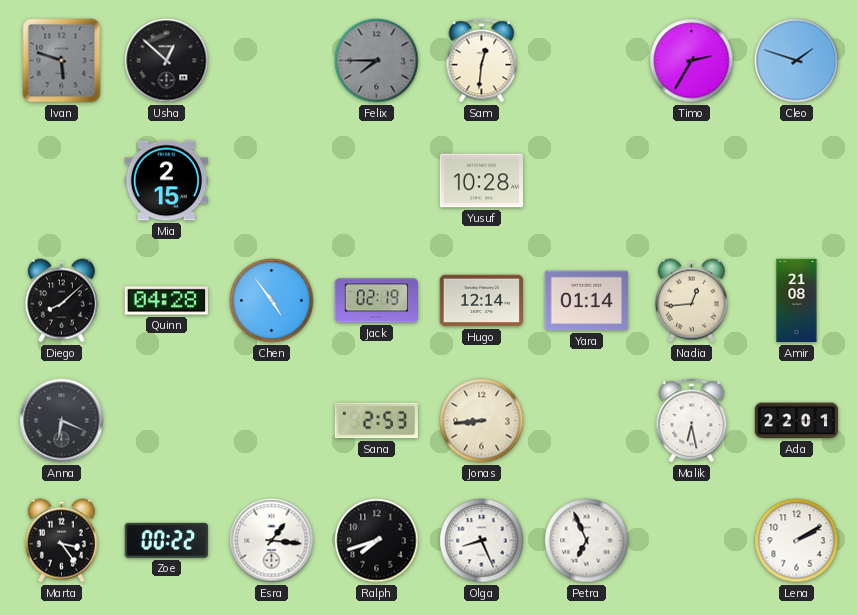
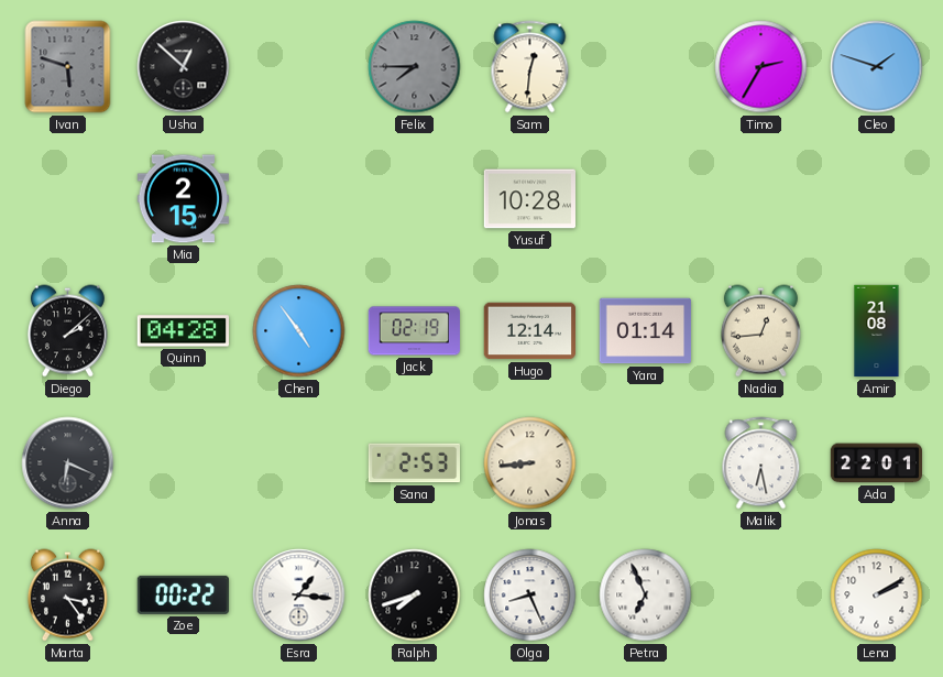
Diego: 8:08 -> 2:08
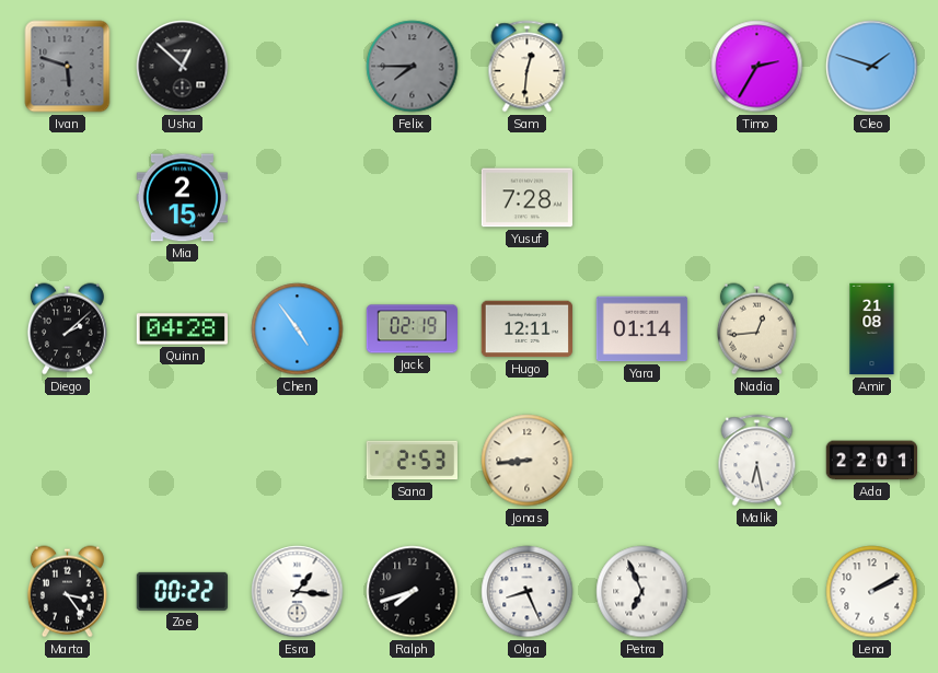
Yusuf: 10:28 -> 7:28
Hugo: 12:14 -> 12:11
Anna: 6:19 -> none
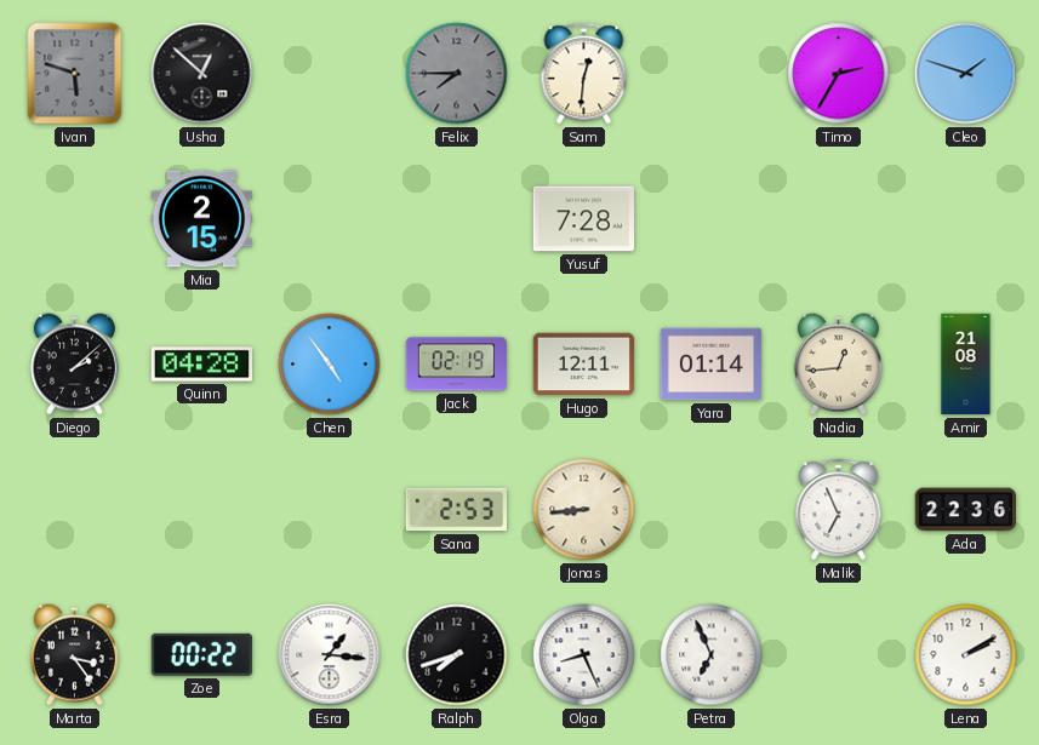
Malik: 6:28 -> 6:56
Ada: 22:01 -> 22:36
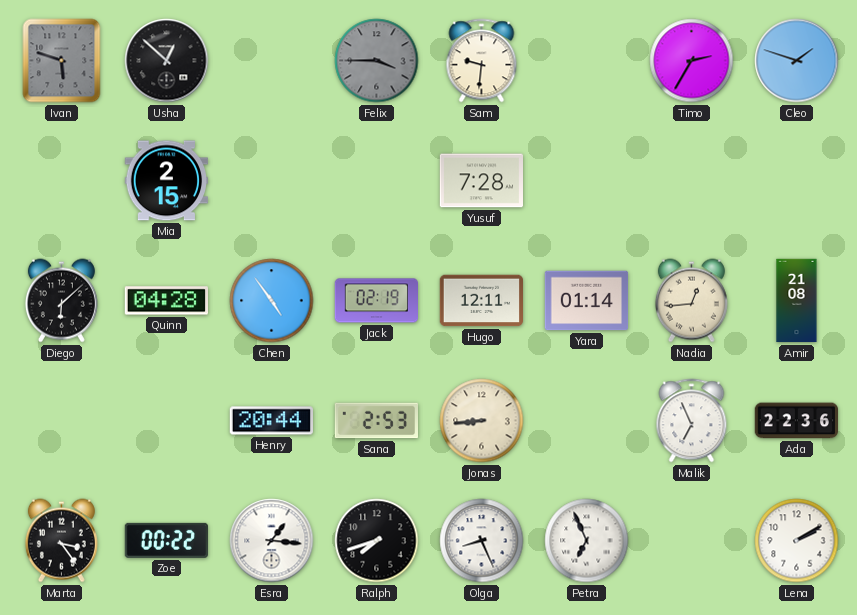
Felix: 7:45 -> 3:45
Sam: 12:31 -> 9:31
Diego: 2:08 -> 6:08
Henry: none -> 20:44
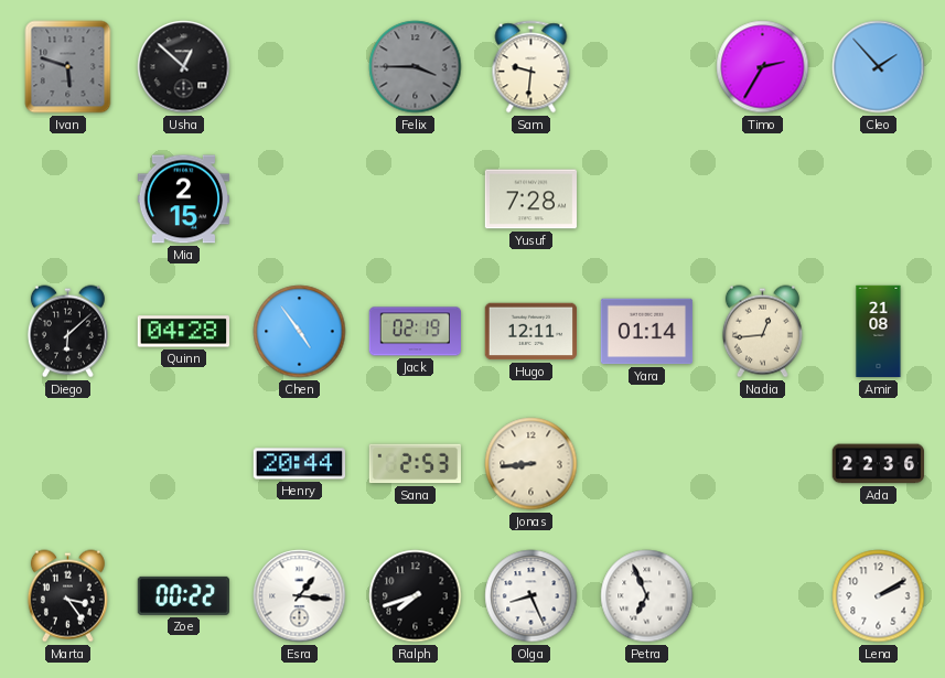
Cleo: 1:48 -> 1:53
Malik: 6:56 -> none
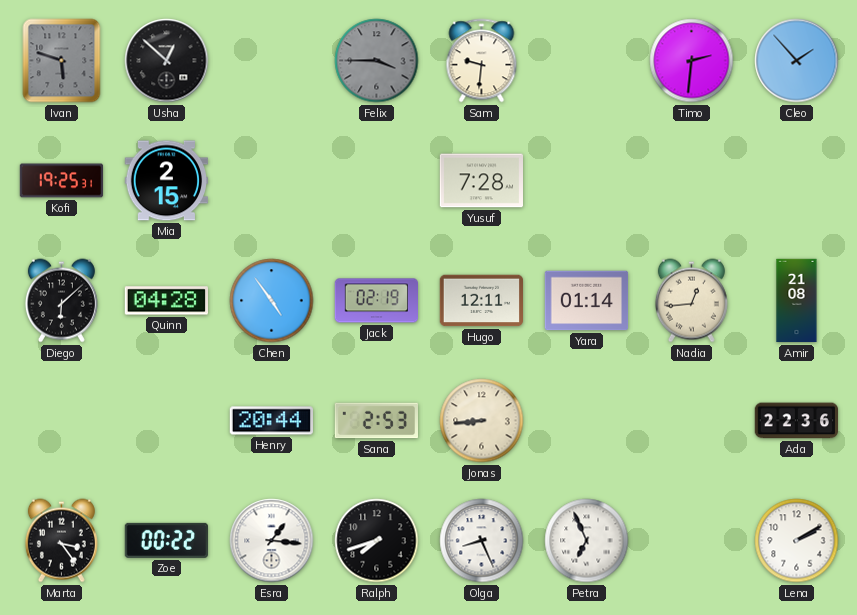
Timo: 2:35 -> 2:31
Kofi: none -> 19:25
